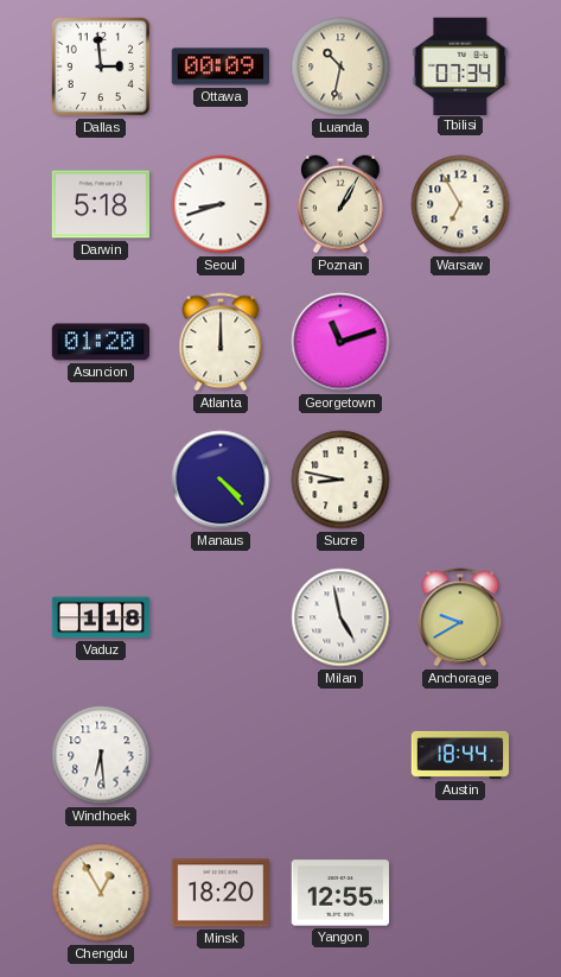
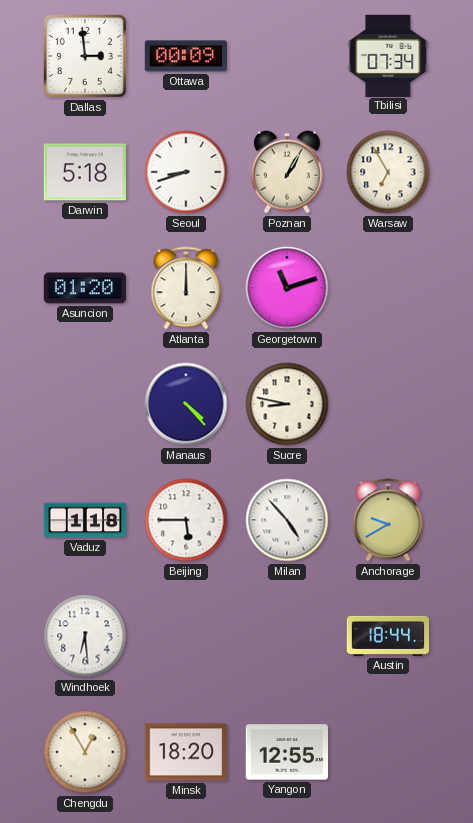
Luanda: 10:32 -> none
Beijing: none -> 5:45
Milan: 4:58 -> 4:53
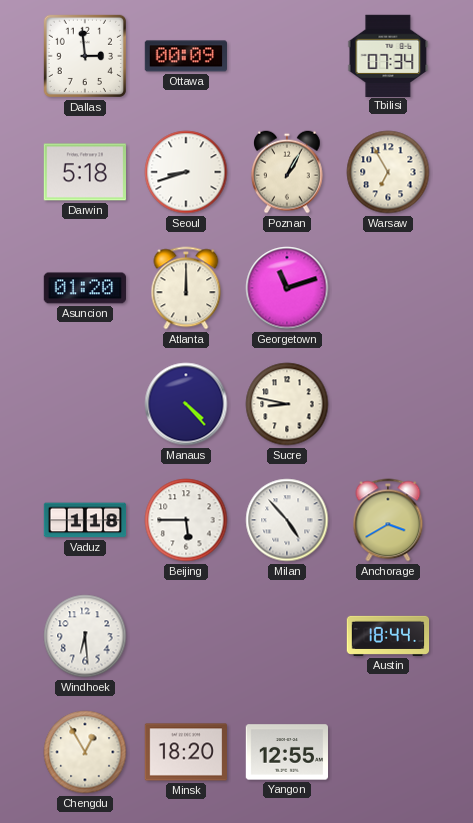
Anchorage: 9:40 -> 3:40
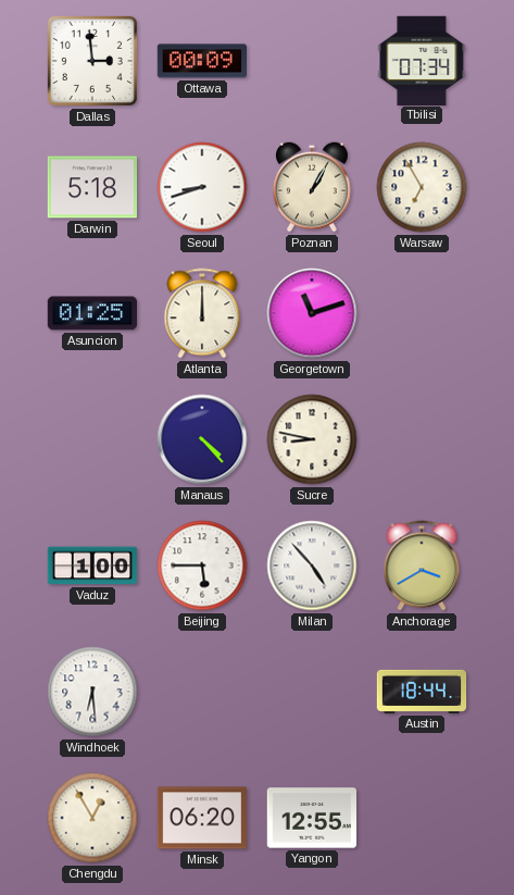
Asuncion: 01:20 -> 01:25
Vaduz: 1:18 -> 1:00
Minsk: 18:20 -> 06:20
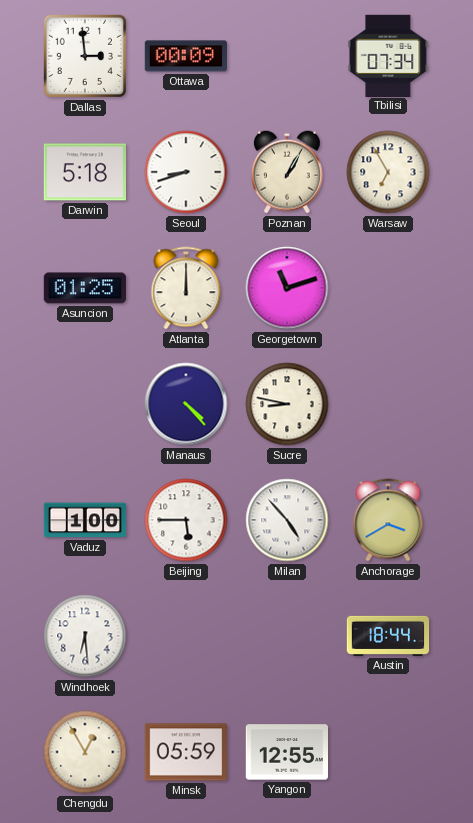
Minsk: 06:20 -> 05:59
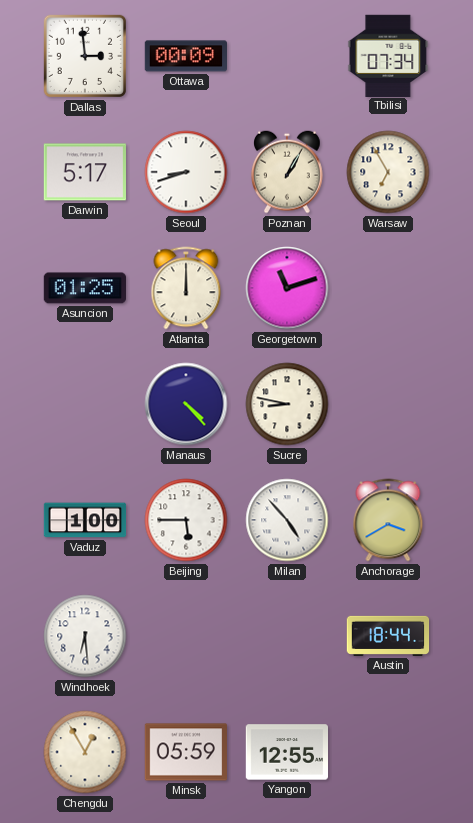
Darwin: 5:18 -> 5:17
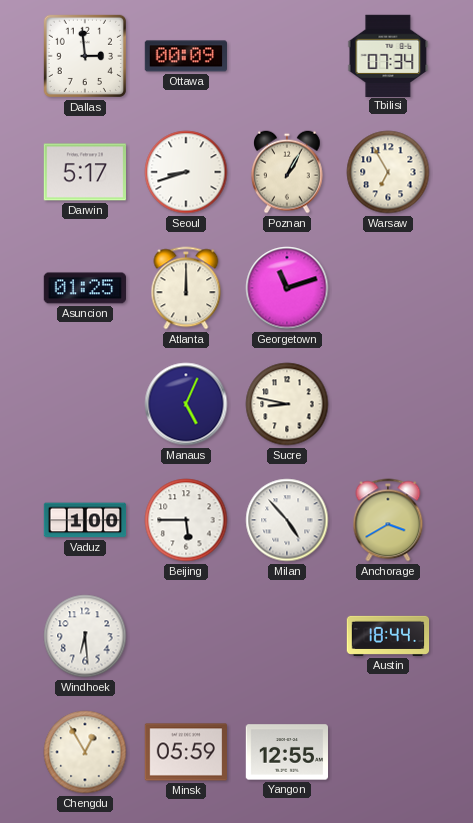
Manaus: 4:23 -> 5:04
